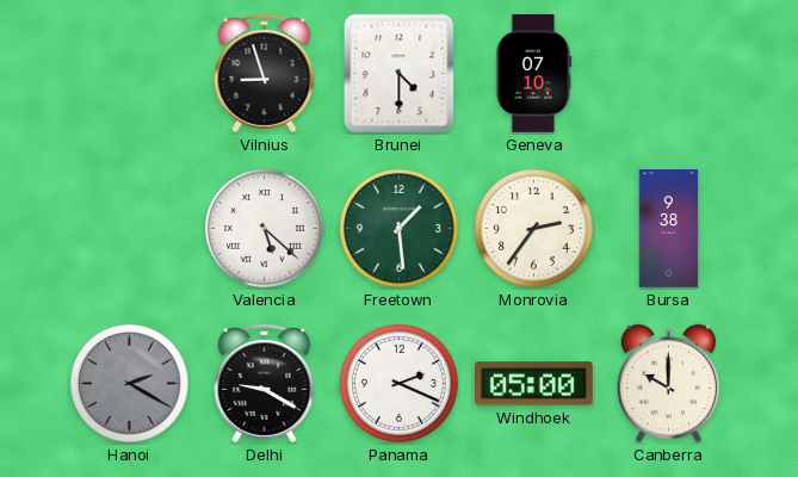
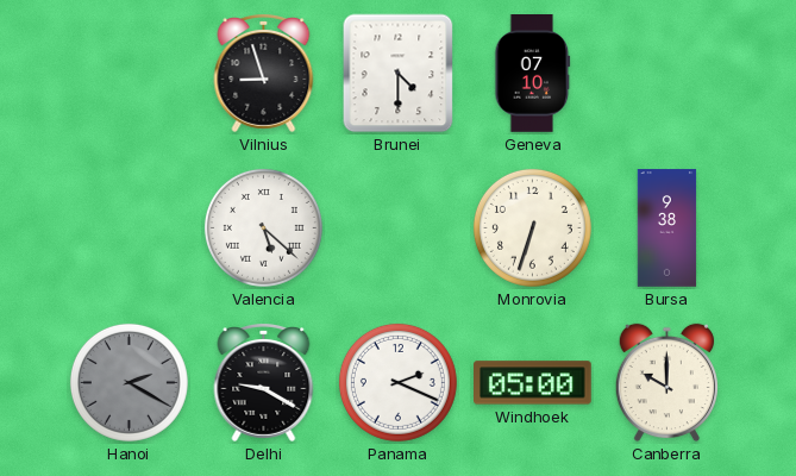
Freetown: 1:29 -> none
Monrovia: 2:36 -> 6:33
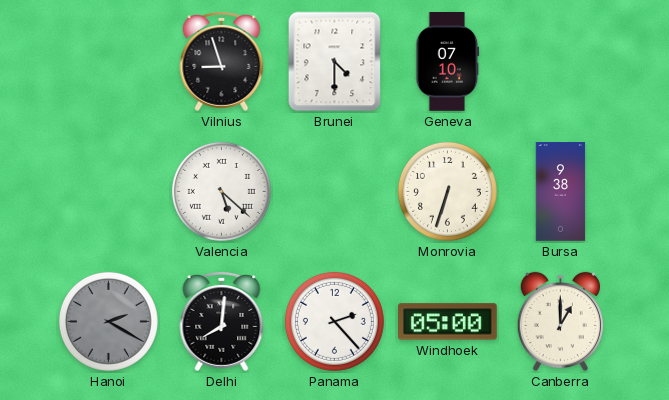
Delhi: 9:20 -> 8:01
Panama: 2:19 -> 2:23
Canberra: 10:00 -> 1:00
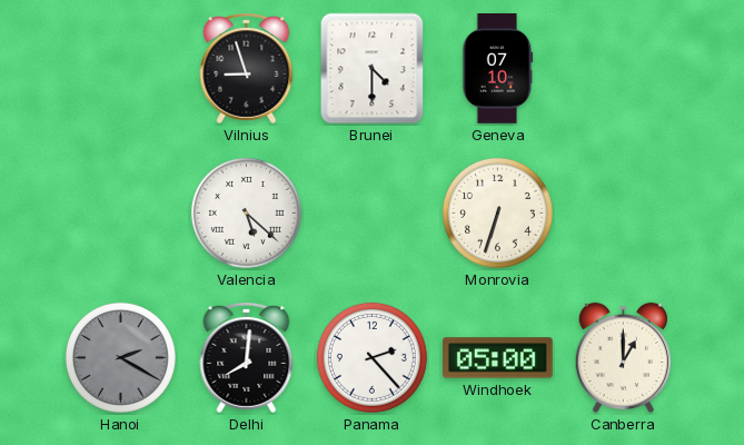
Bursa: 9:38 -> none
